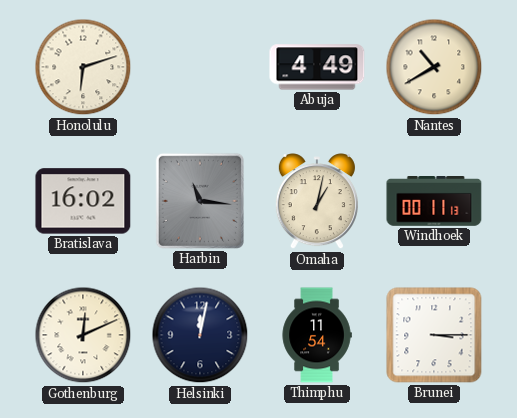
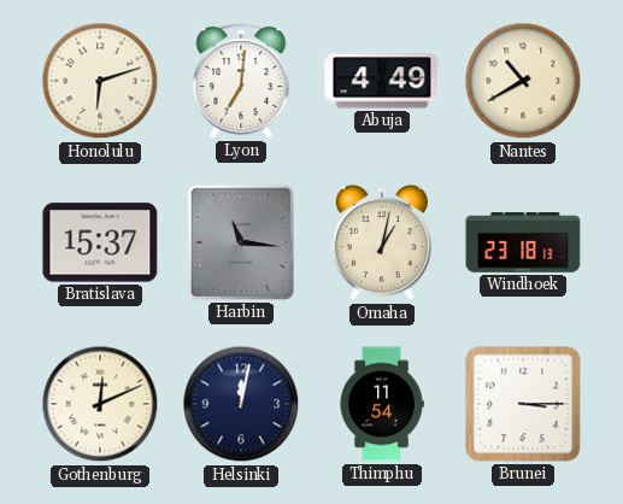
Lyon: none -> 7:01
Bratislava: 16:02 -> 15:37
Windhoek: 00:11 -> 23:18
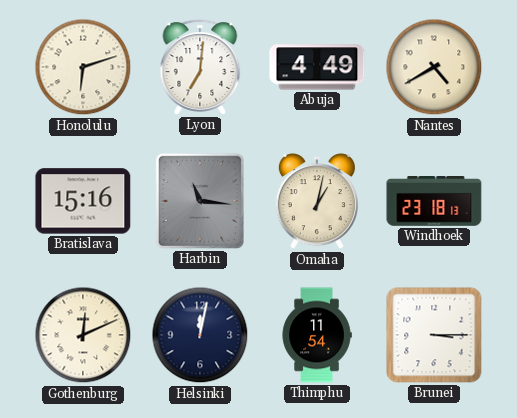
Nantes: 10:40 -> 4:40
Bratislava: 15:37 -> 15:16
